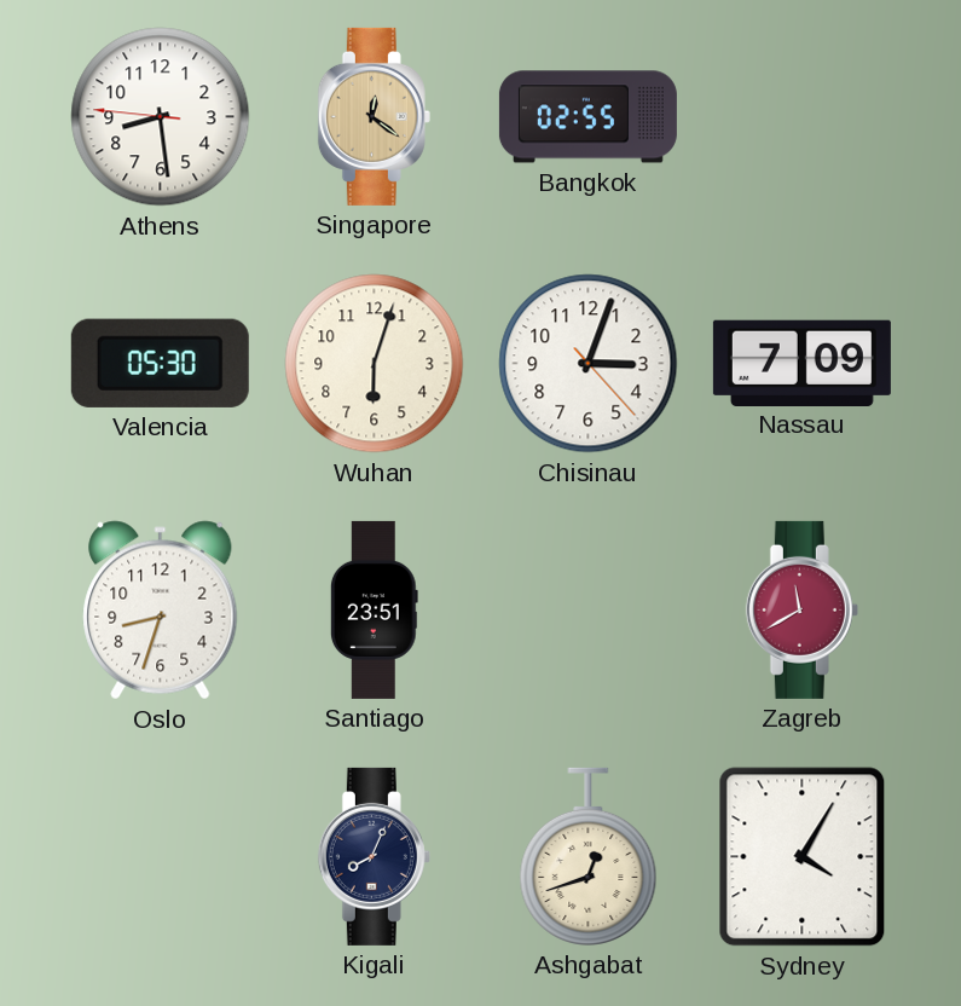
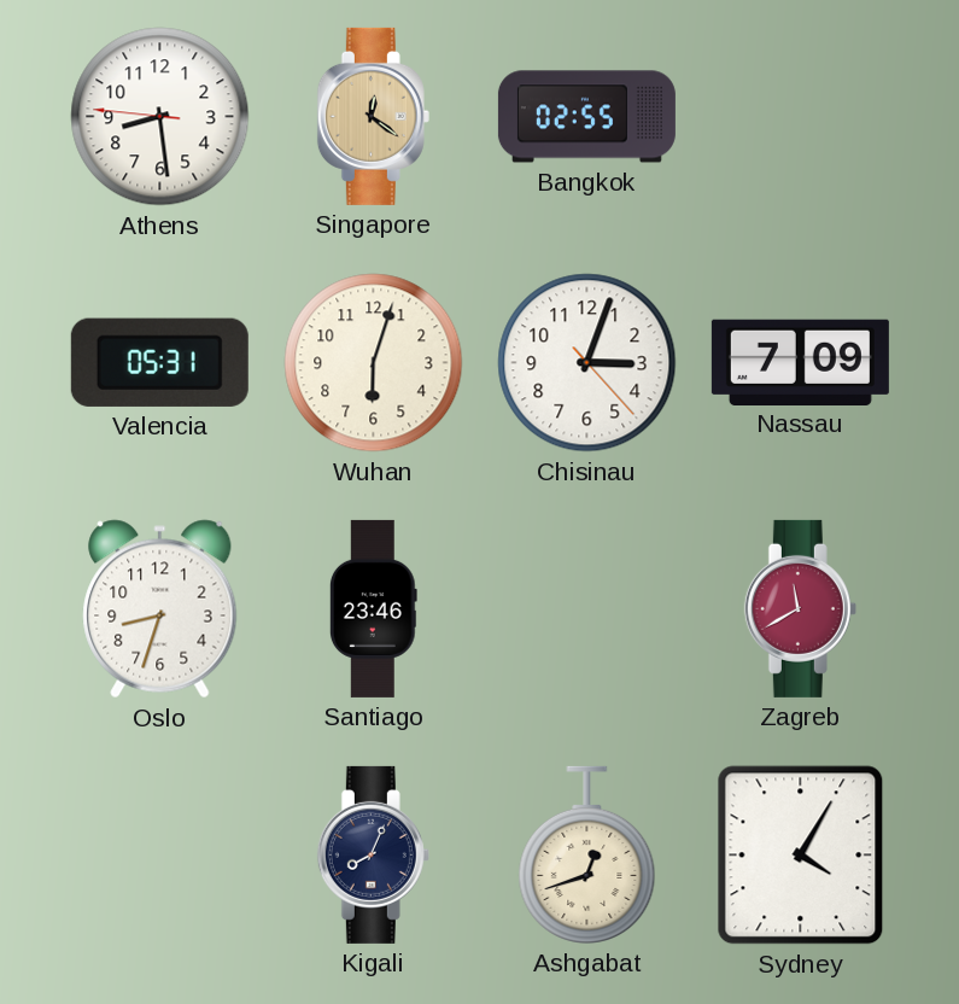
Valencia: 05:30 -> 05:31
Santiago: 23:51 -> 23:46
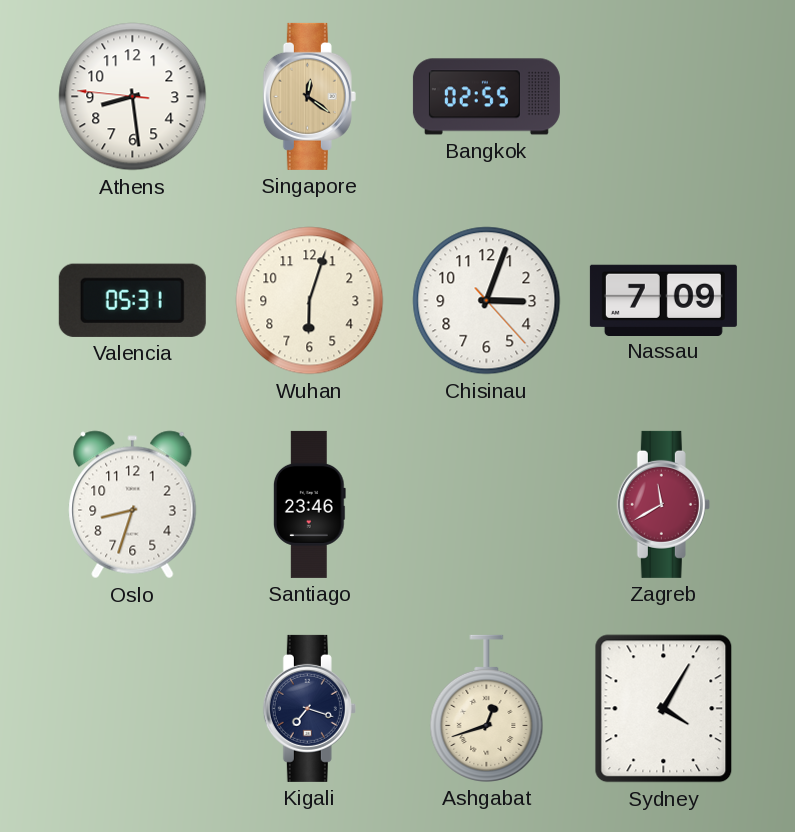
Kigali: 8:04 -> 7:18
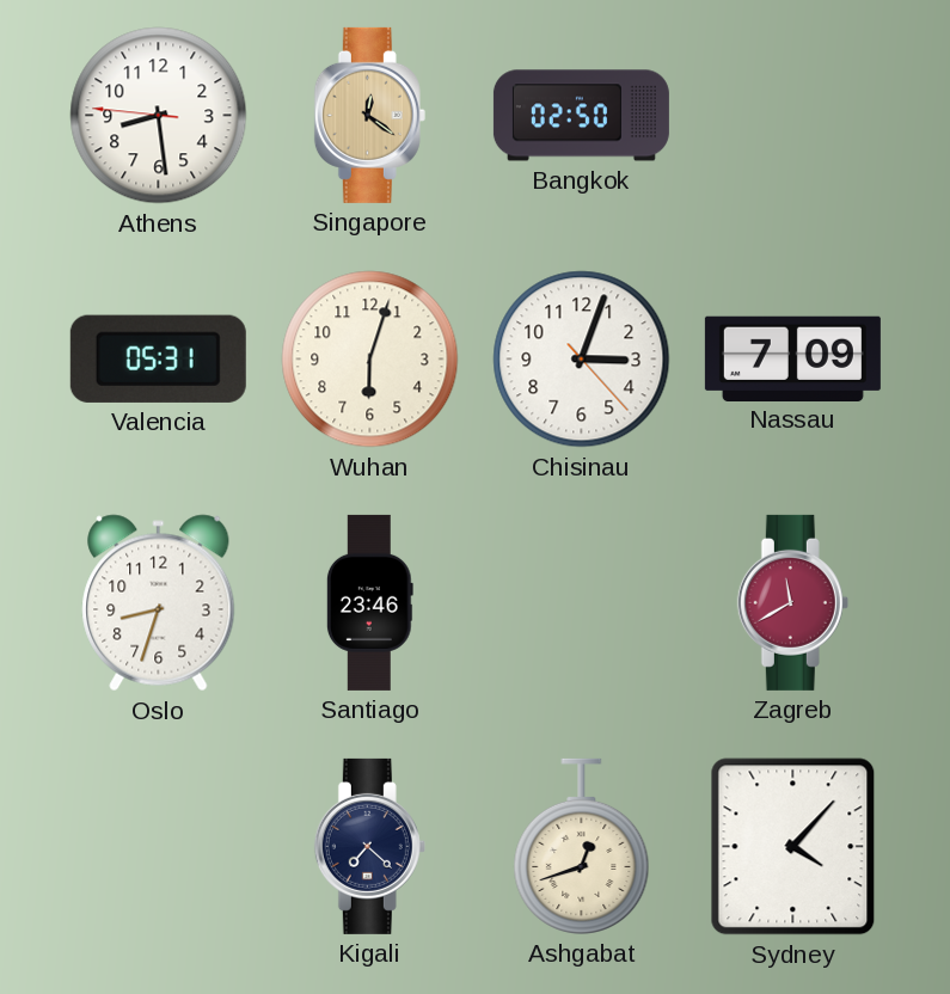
Bangkok: 02:55 -> 02:50
Kigali: 7:18 -> 7:22
Sydney: 4:05 -> 4:07
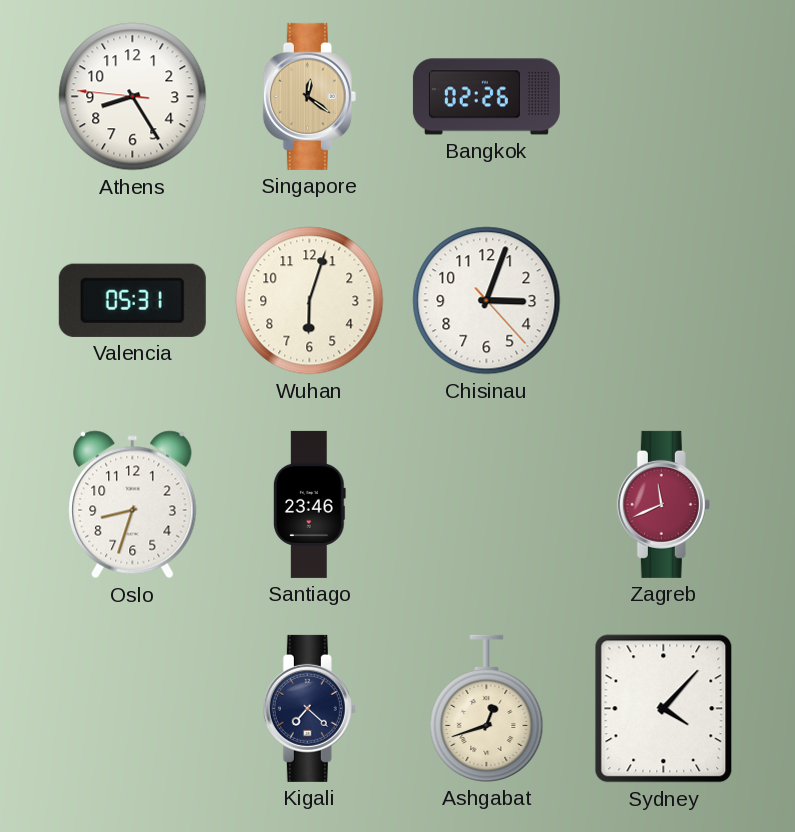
Athens: 8:28 -> 8:24
Bangkok: 02:50 -> 02:26
Nassau: 7:09 -> none
Zagreb: 11:40 -> 11:41
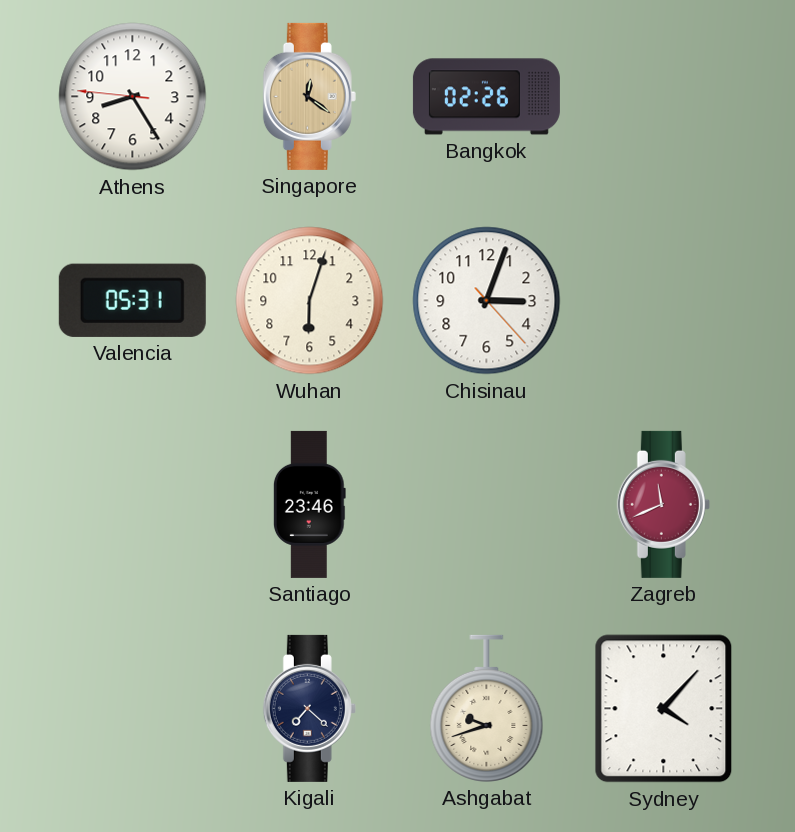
Oslo: 8:33 -> none
Ashgabat: 12:42 -> 9:42
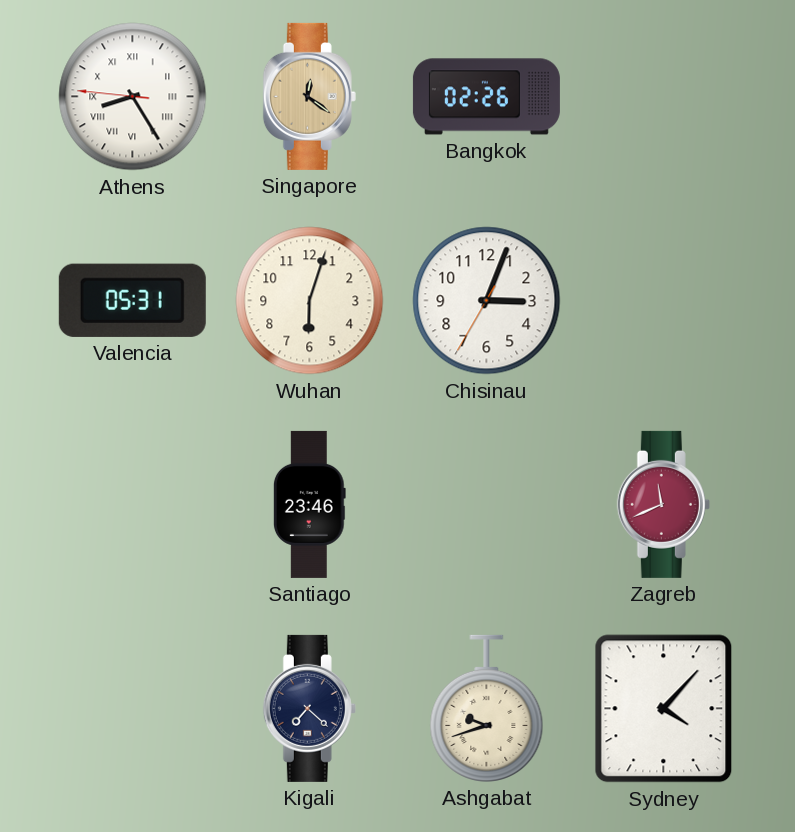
Athens numerals: Arabic -> Roman
Chisinau: 3:03:23 -> 3:03:35
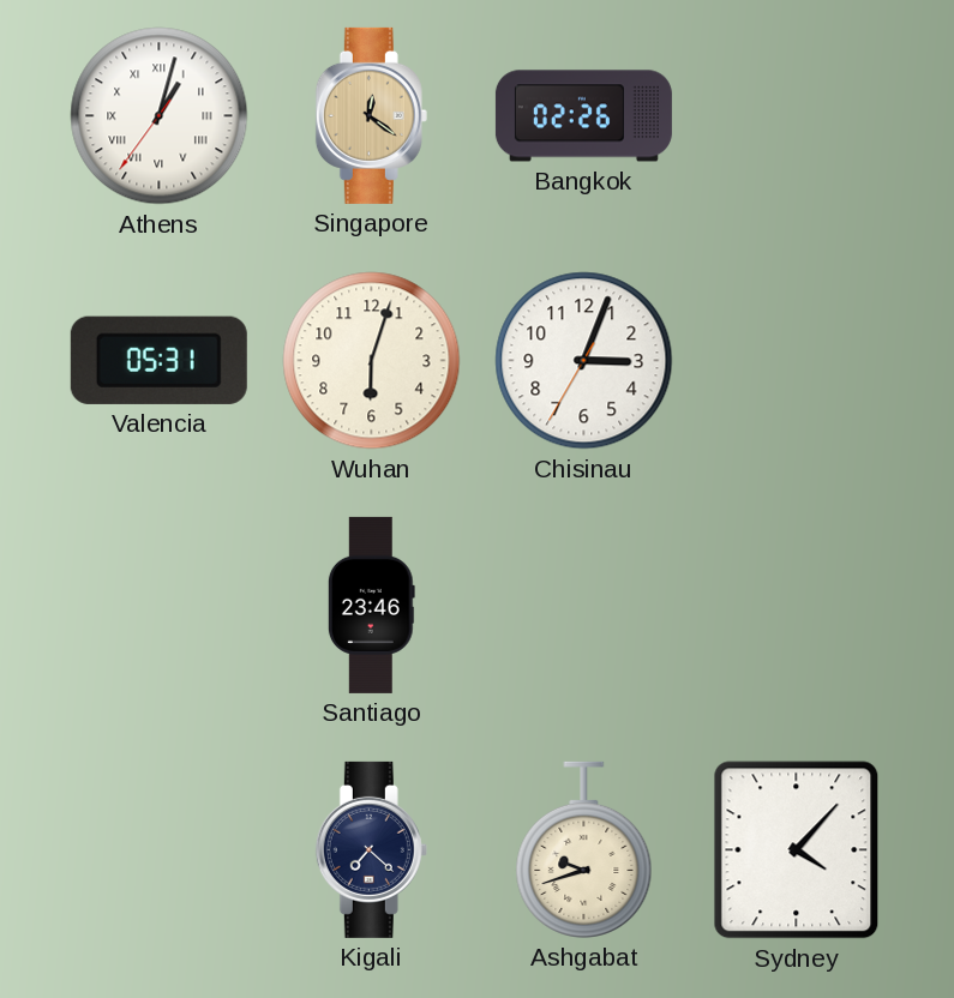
Athens: 8:24 -> 1:02
Zagreb: 11:41 -> none
